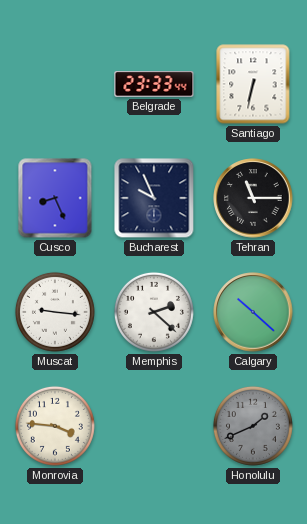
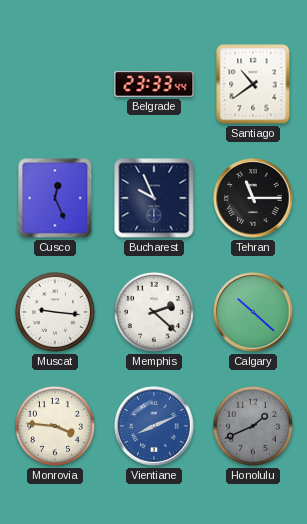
Santiago: 6:32 -> 10:39
Cusco: 8:26 -> 12:26
Vientiane: none -> 8:11
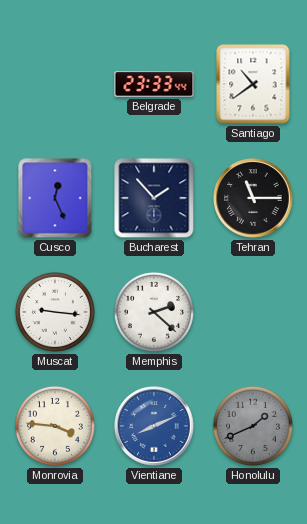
Bucharest: 9:56 -> 1:53
Calgary: 10:22 -> none
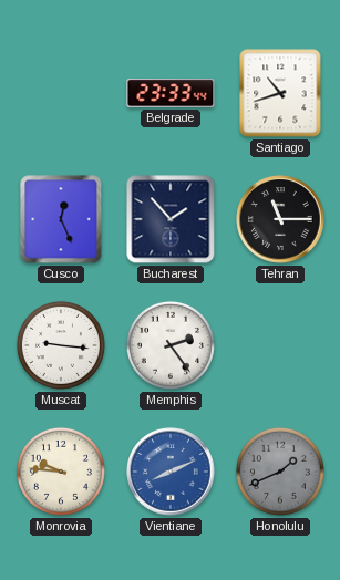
Santiago: 10:39 -> 10:42
Memphis: 2:22 -> 2:24
Monrovia: 3:46 -> 9:46
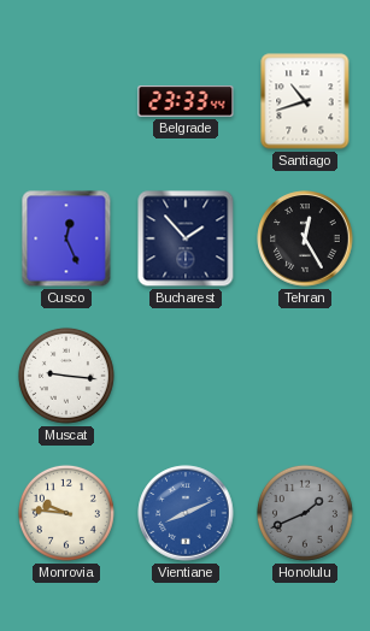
Tehran: 11:15 -> 12:25
Memphis: 2:24 -> none
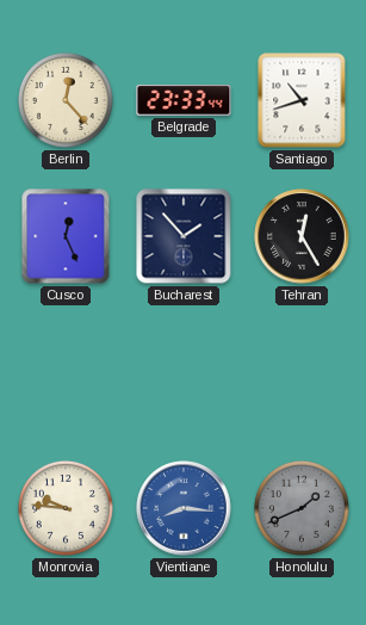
Berlin: none -> 12:23
Muscat: 9:16 -> none
Vientiane: 8:11 -> 8:16
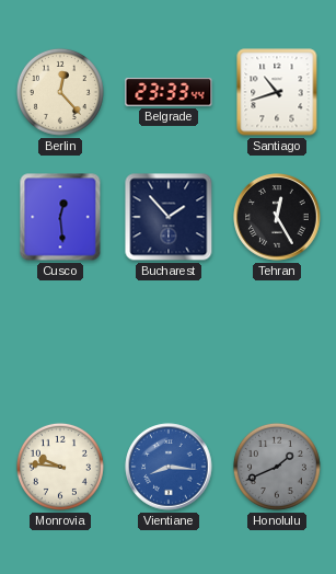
Cusco: 12:26 -> 12:29
